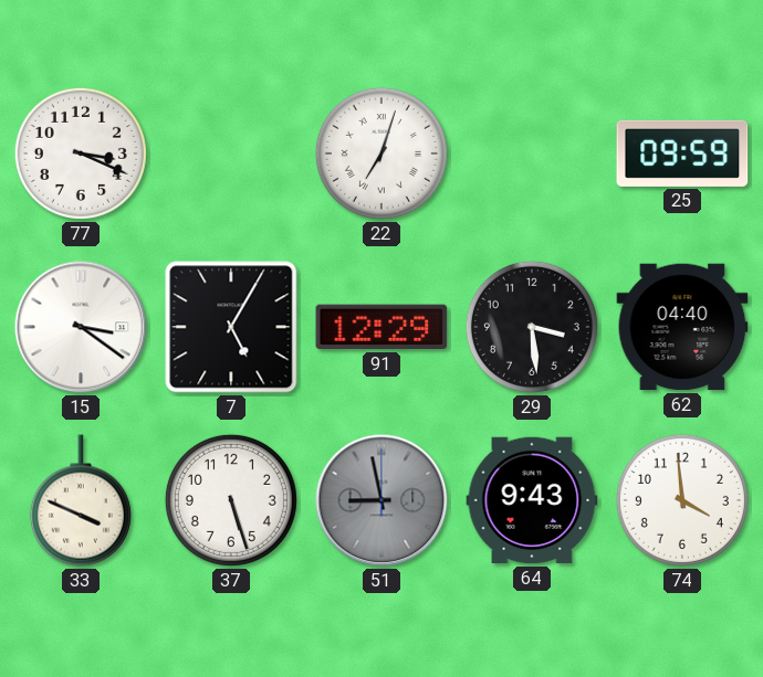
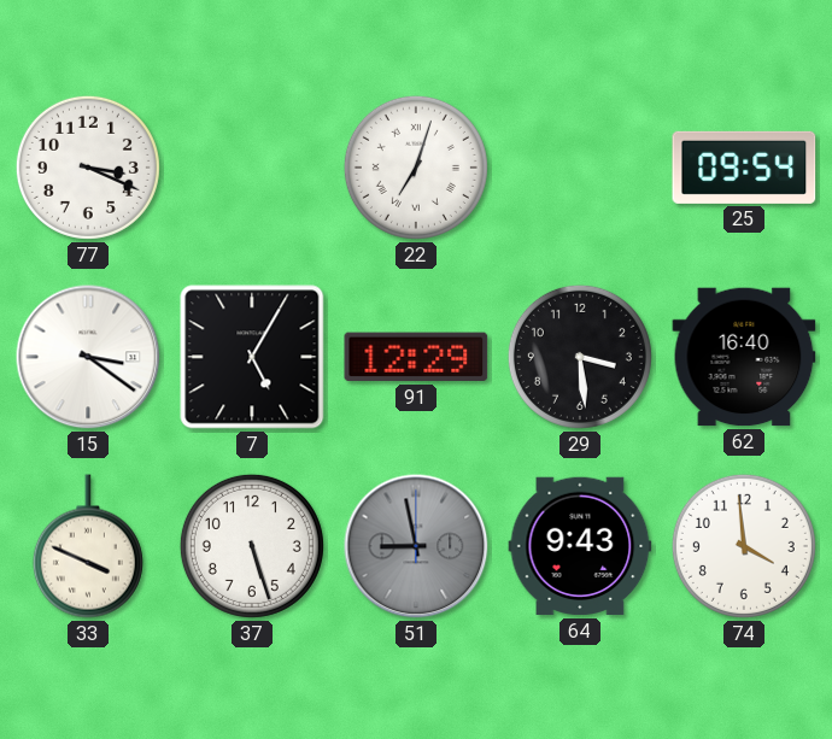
25: 09:59 -> 09:54
62: 04:40 -> 16:40
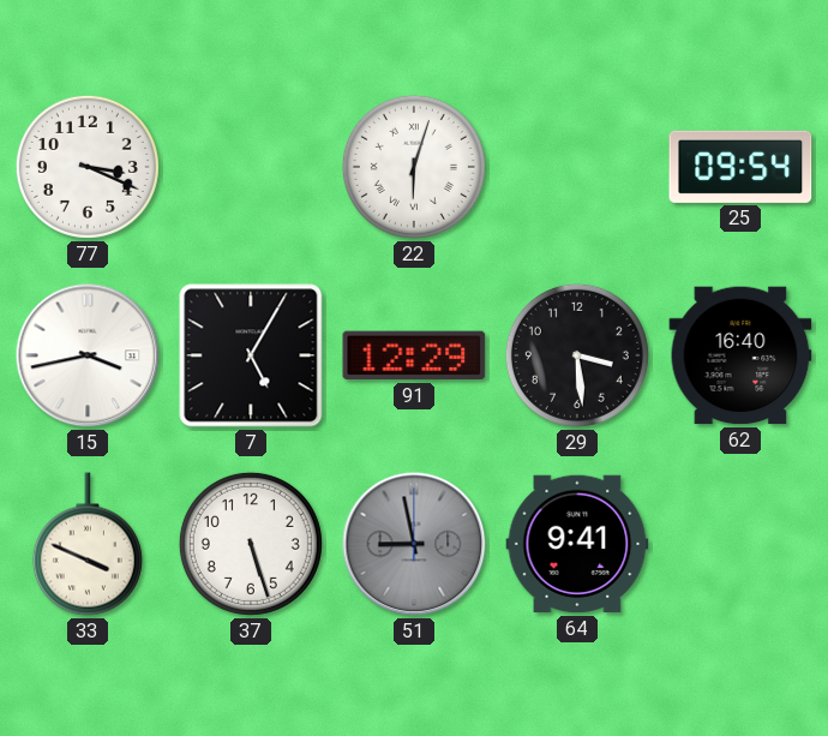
22: 7:03 -> 6:03
15: 3:21 -> 3:43
64: 9:43 -> 9:41
74: 3:59 -> none
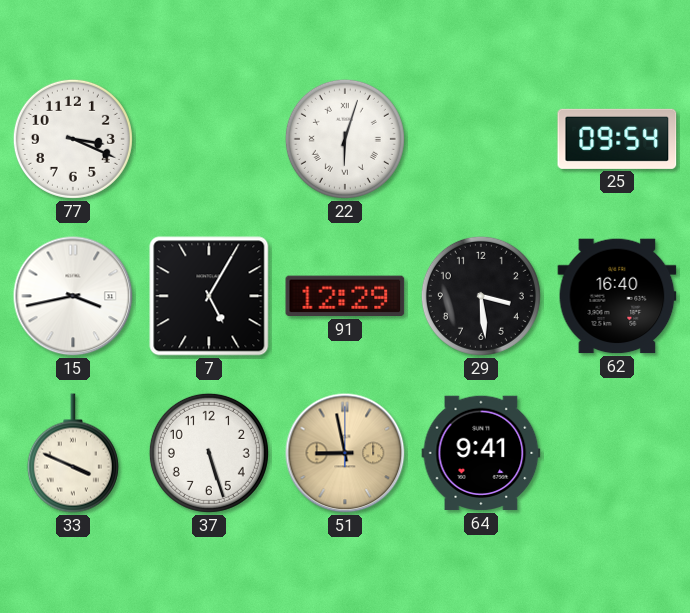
51 dial: grey -> champagne
